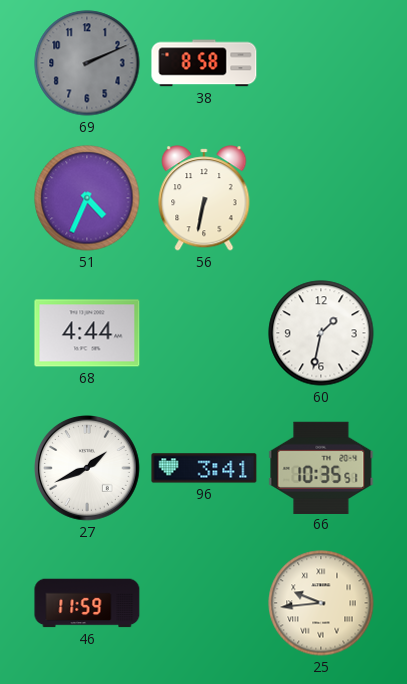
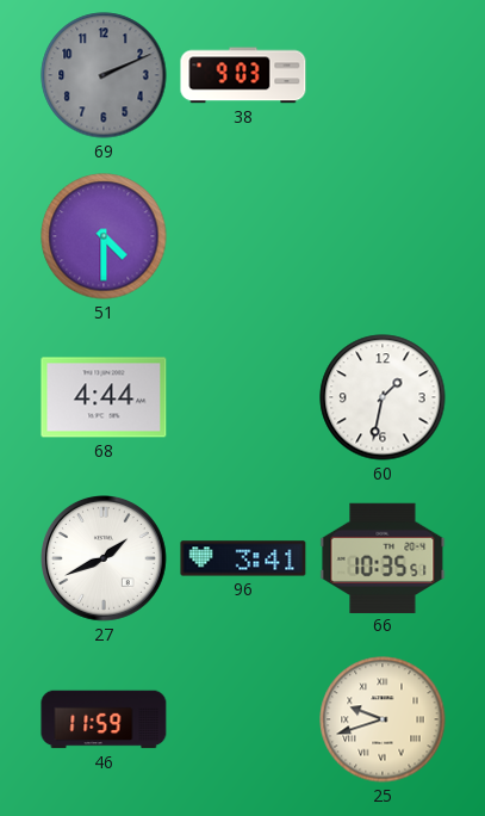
38: 8:58 -> 9:03
51: 4:34 -> 4:30
56: 6:32 -> none
25: 9:44 -> 9:42
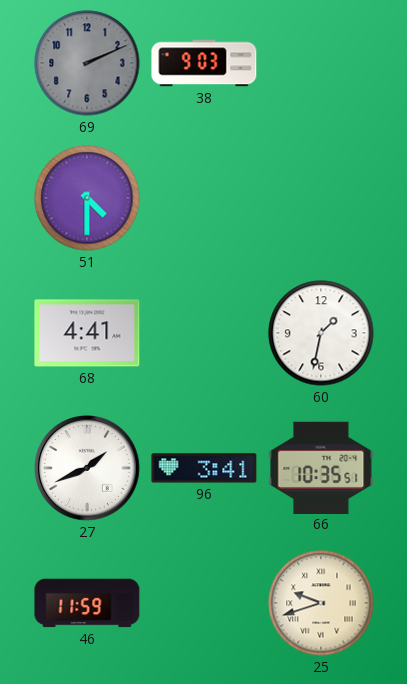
68: 4:44 -> 4:41
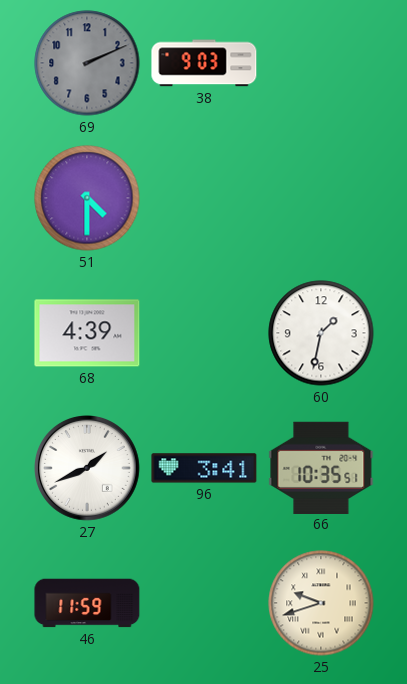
68: 4:41 -> 4:39
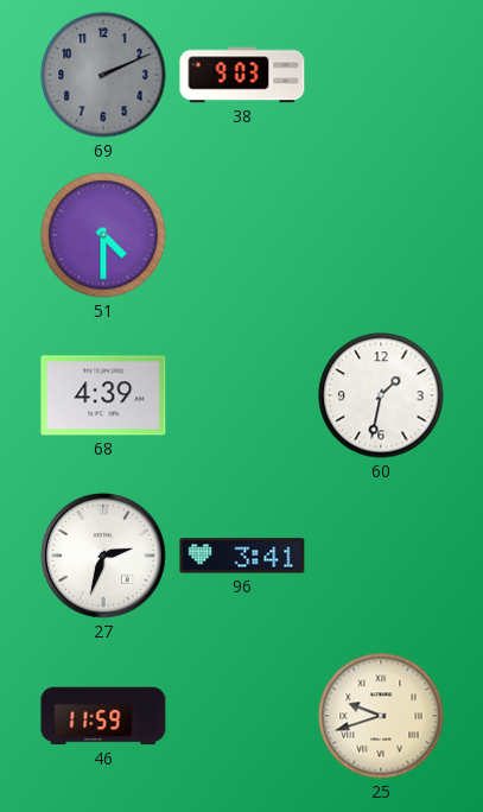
27: 1:41 -> 2:33
66: 10:35 -> none
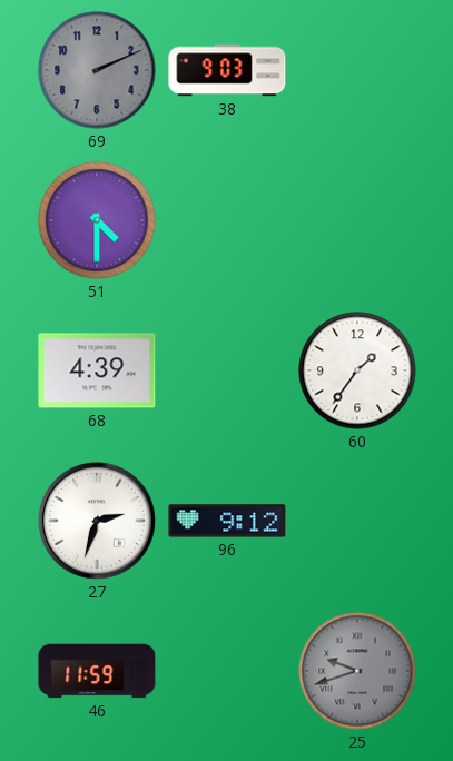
60: 1:32 -> 1:36
96: 3:41 -> 9:12
25 dial: cream -> grey
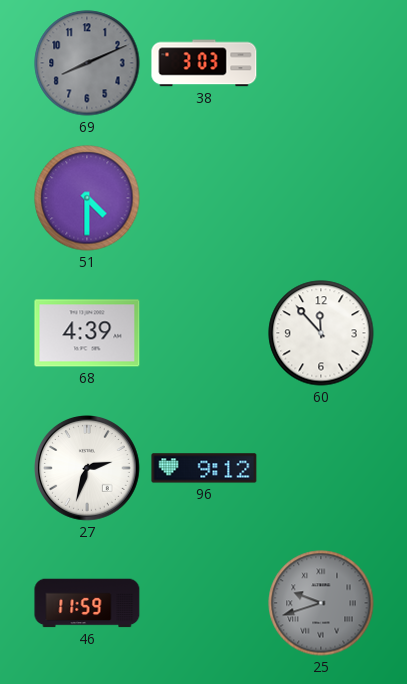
69: 2:11 -> 8:11
38: 9:03 -> 3:03
60: 1:36 -> 11:53
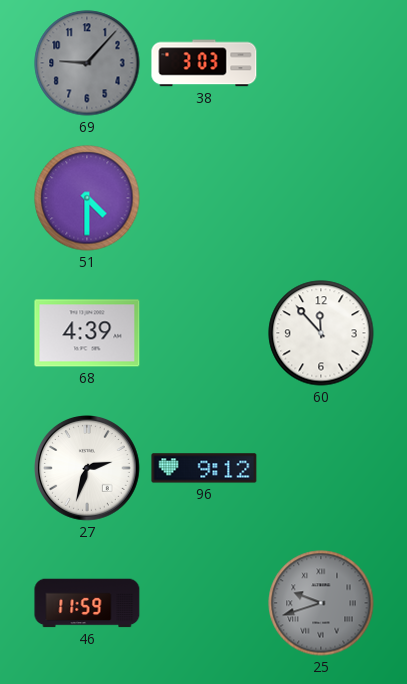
69: 8:11 -> 9:07
